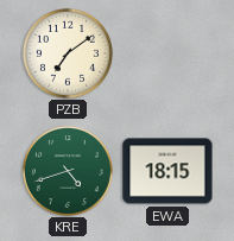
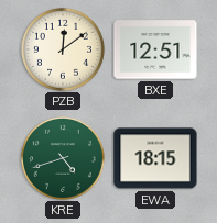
PZB: 7:09 -> 12:09
BXE: none -> 12:51
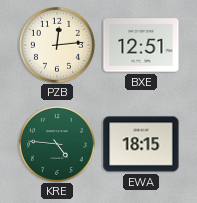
PZB: 12:09 -> 12:14
KRE: 4:42 -> 4:46
